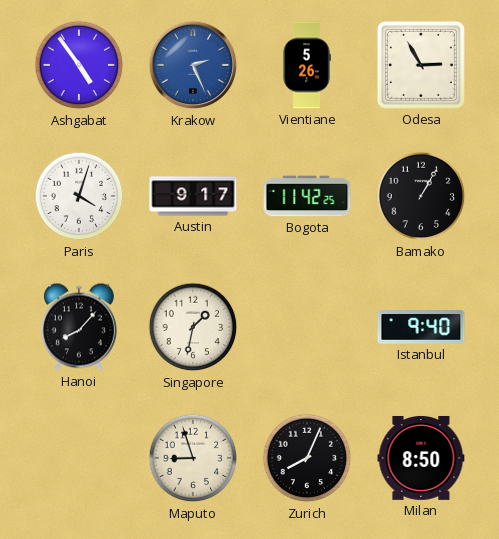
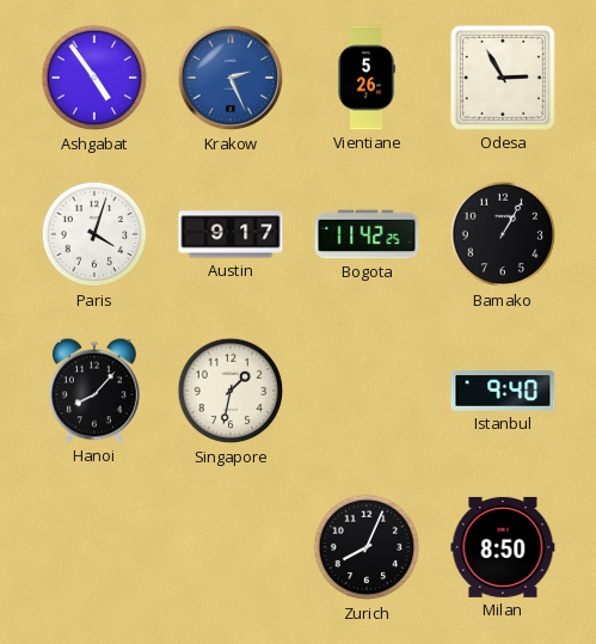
Maputo: 8:57 -> none
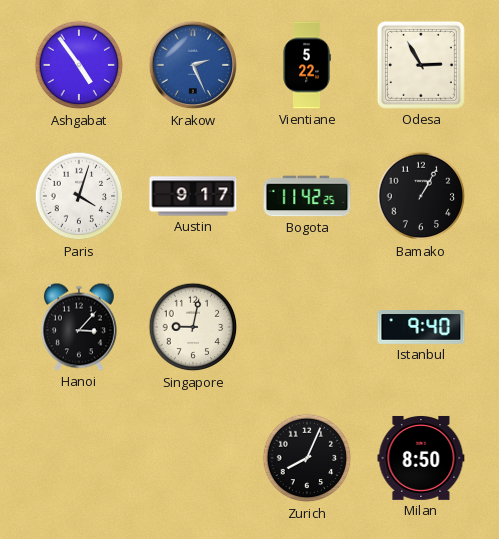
Vientiane: 5:26 -> 5:22
Hanoi: 8:07 -> 3:07
Singapore: 1:32 -> 9:02
